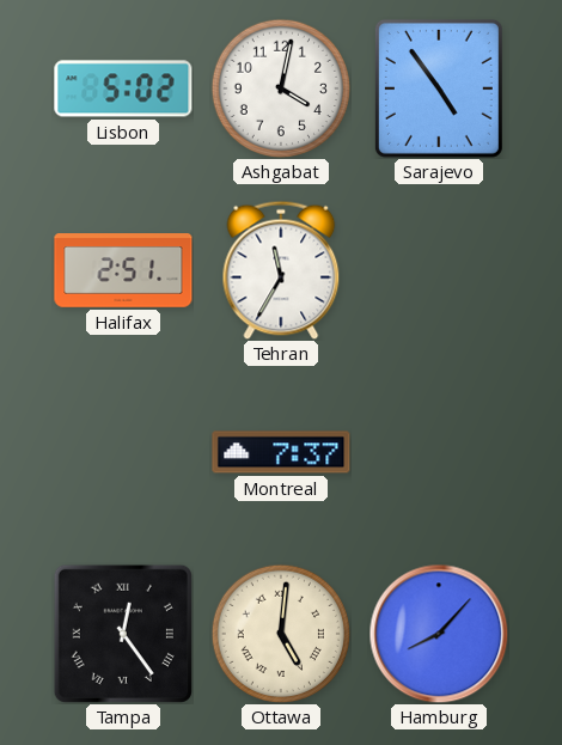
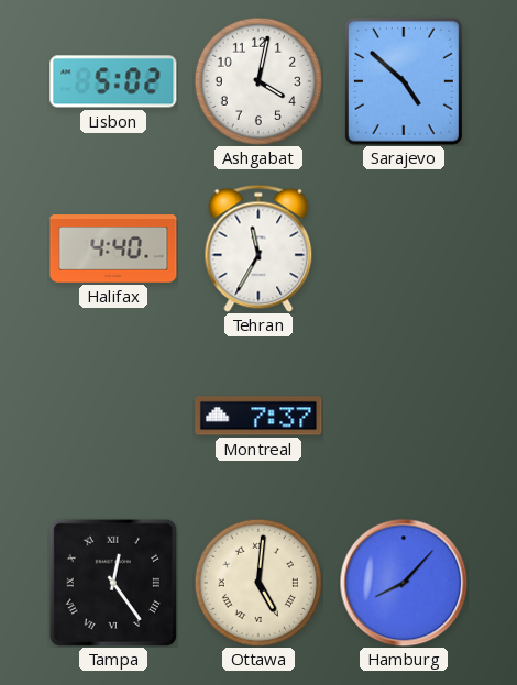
Sarajevo: 4:54 -> 4:52
Halifax: 2:51 -> 4:40
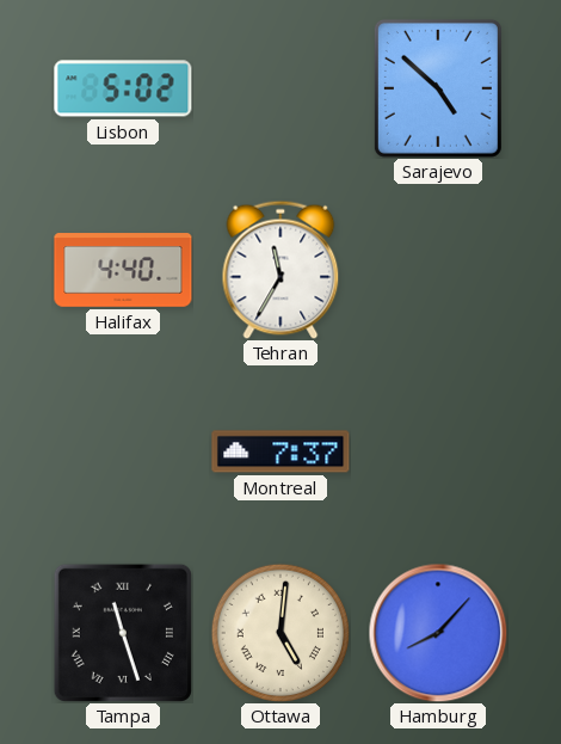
Ashgabat: 4:02 -> none
Tampa: 12:24 -> 11:27
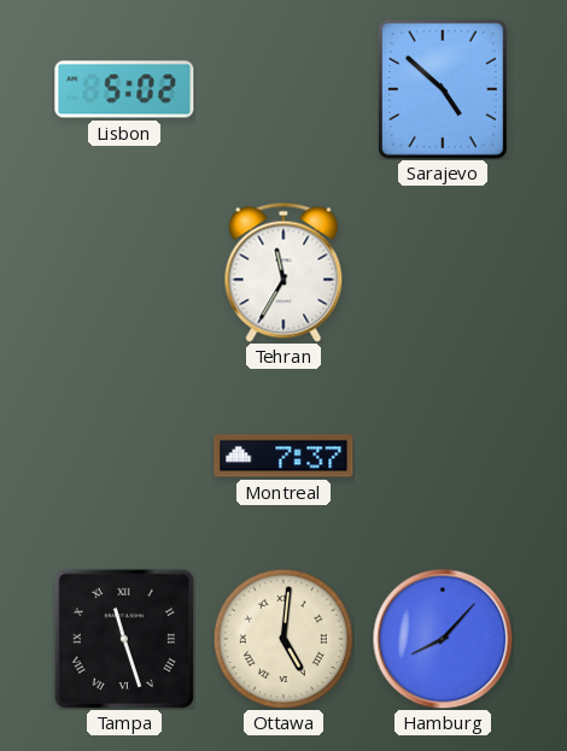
Halifax: 4:40 -> none
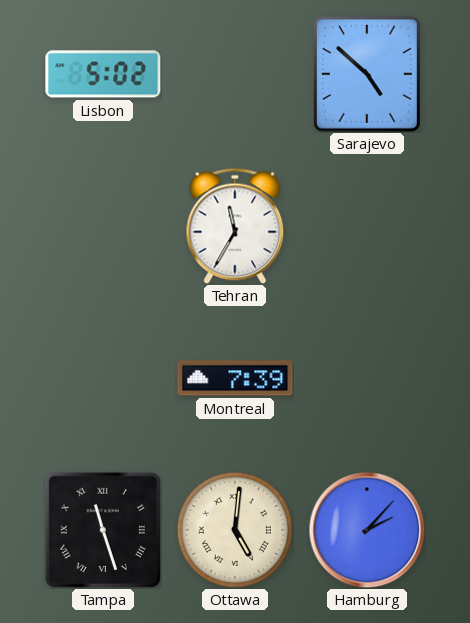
Montreal: 7:37 -> 7:39
Hamburg: 8:07 -> 2:07
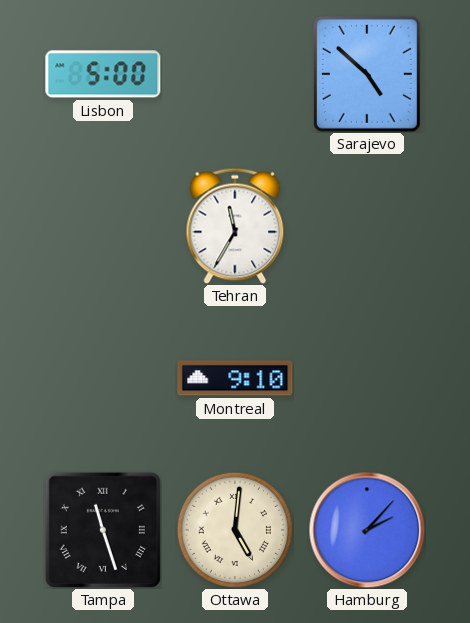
Lisbon: 5:02 -> 5:00
Montreal: 7:39 -> 9:10
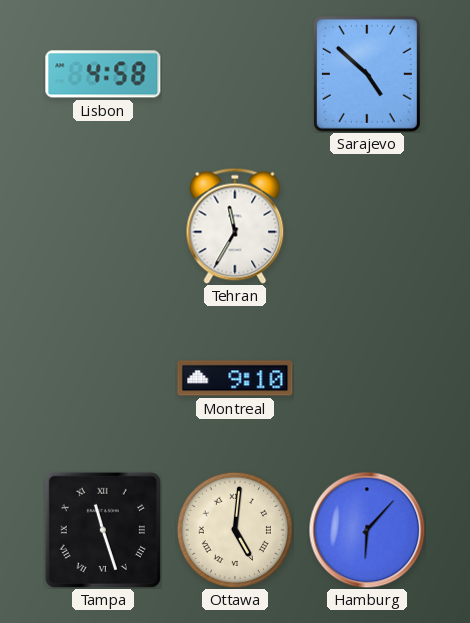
Lisbon: 5:00 -> 4:58
Hamburg: 2:07 -> 6:07
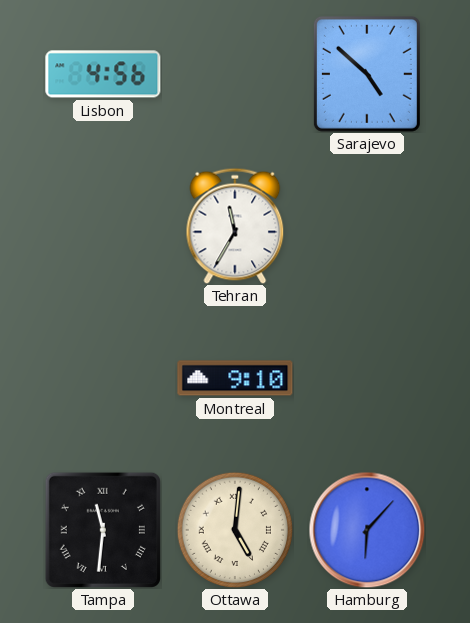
Lisbon: 4:58 -> 4:56
Tampa: 11:27 -> 11:31
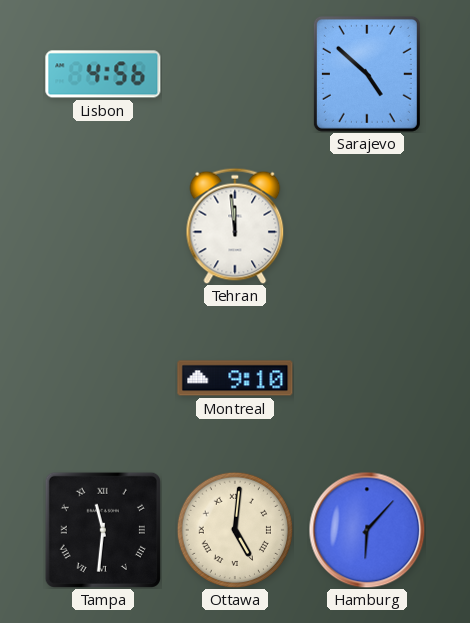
Tehran: 11:35 -> 11:59
